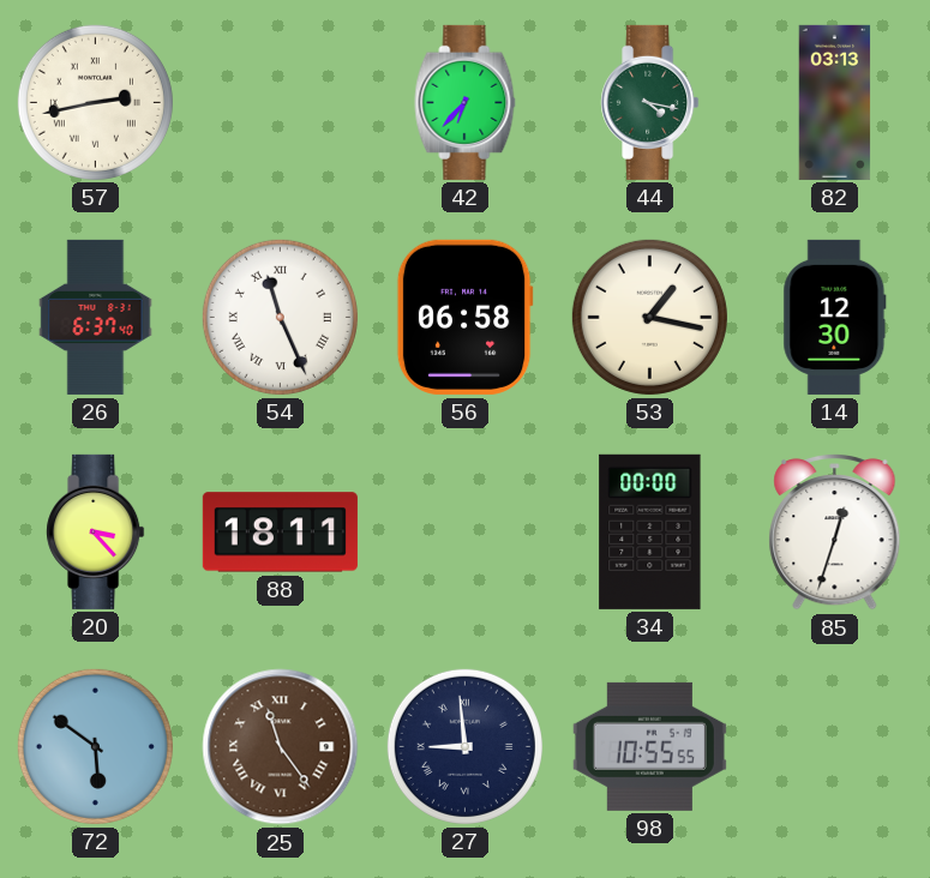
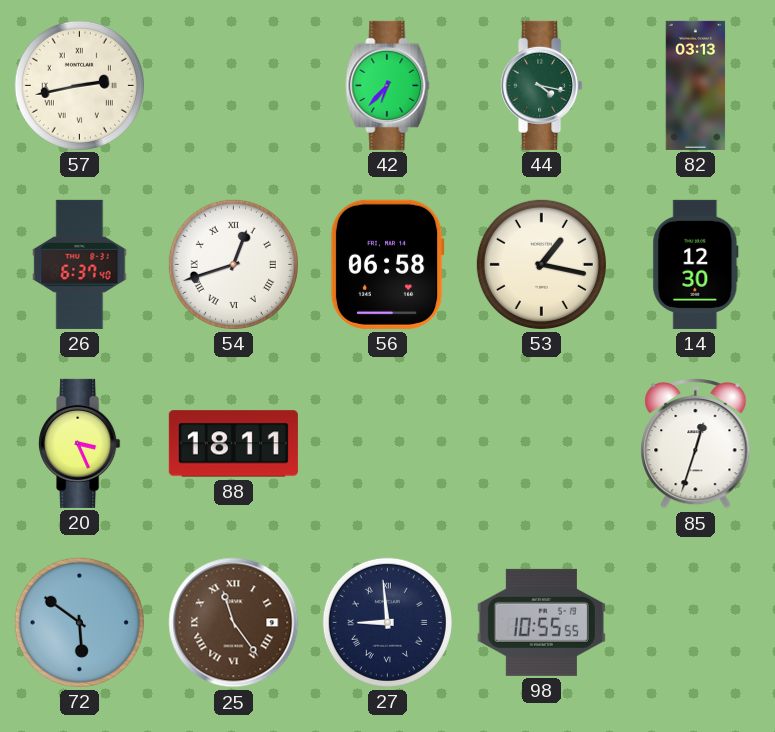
54: 11:26 -> 12:42
20: 3:23 -> 3:26
34: 00:00 -> none
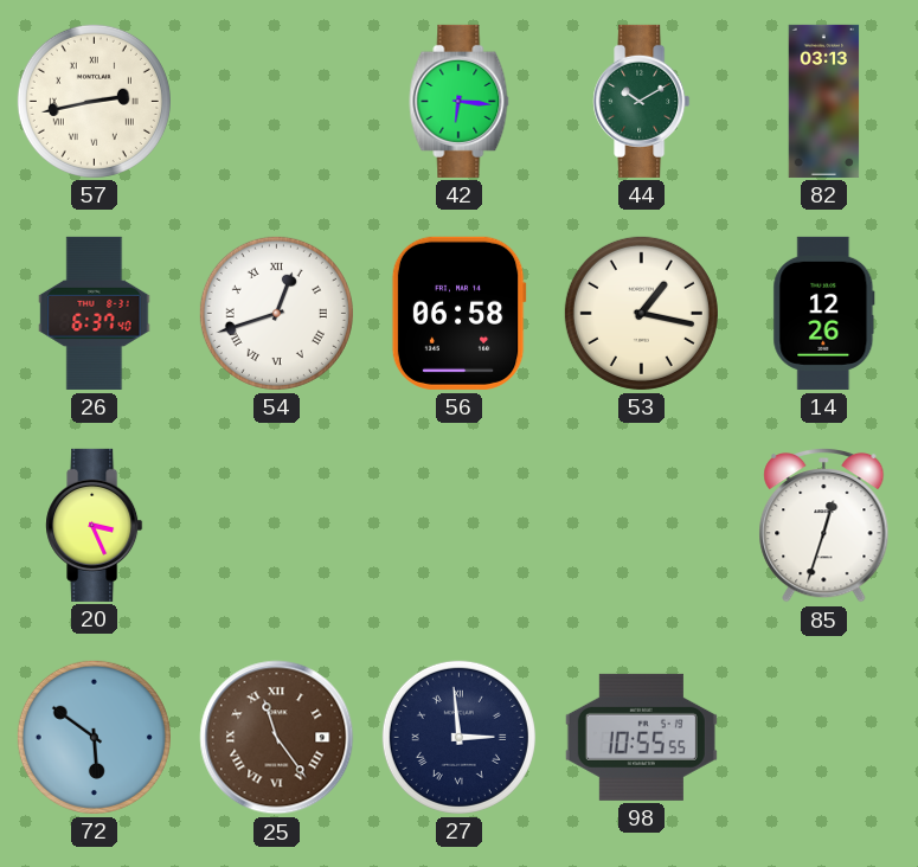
42: 6:37 -> 6:16
44: 4:17 -> 10:10
14: 12:30 -> 12:26
88: 18:11 -> none
27: 8:59 -> 2:59
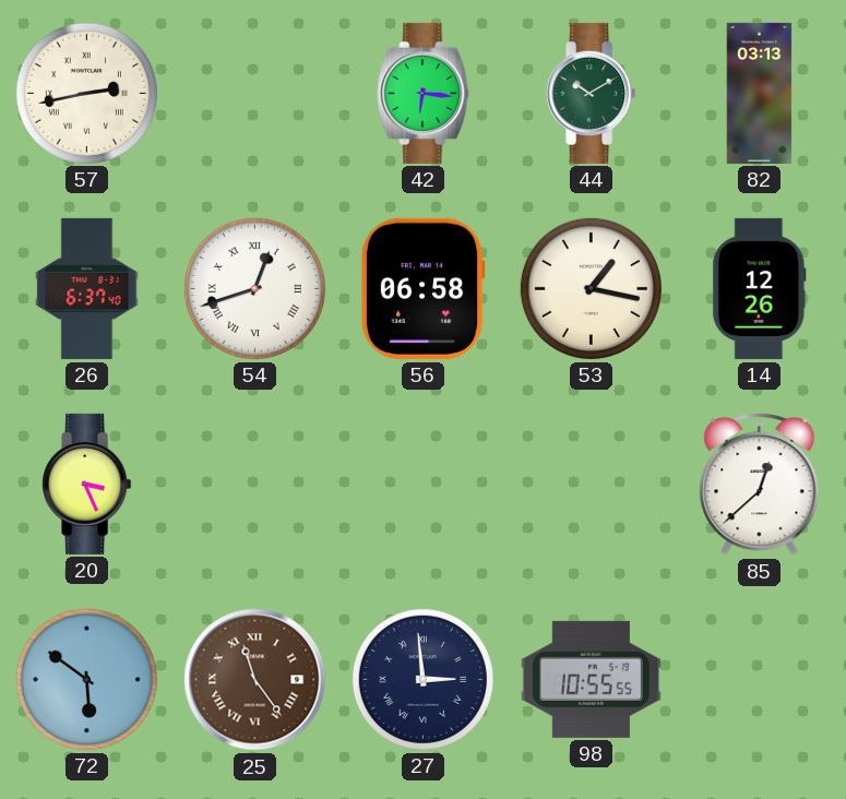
85: 12:33 -> 12:38
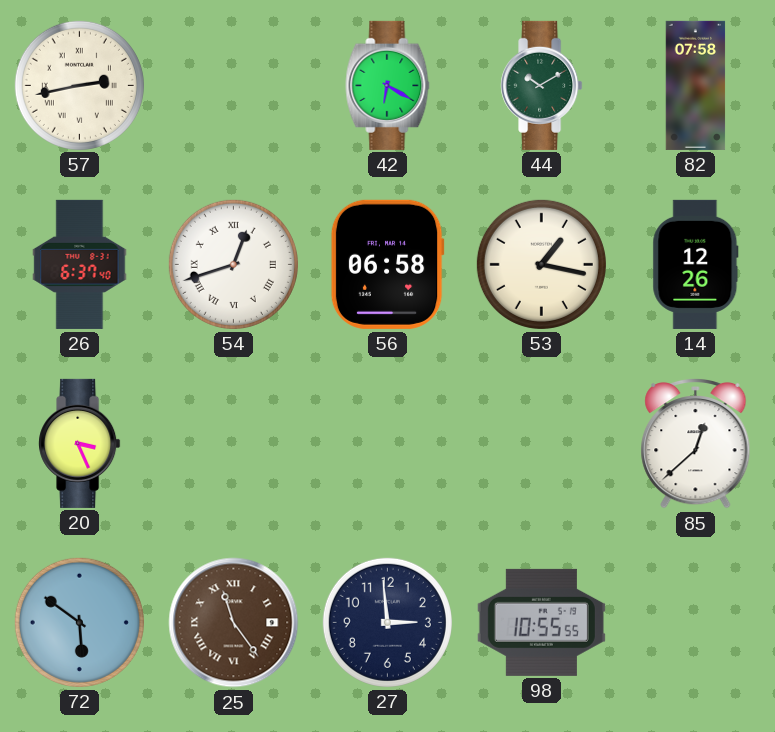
42: 6:16 -> 6:20
82: 03:13 -> 07:58
27 numerals: Roman -> Arabic
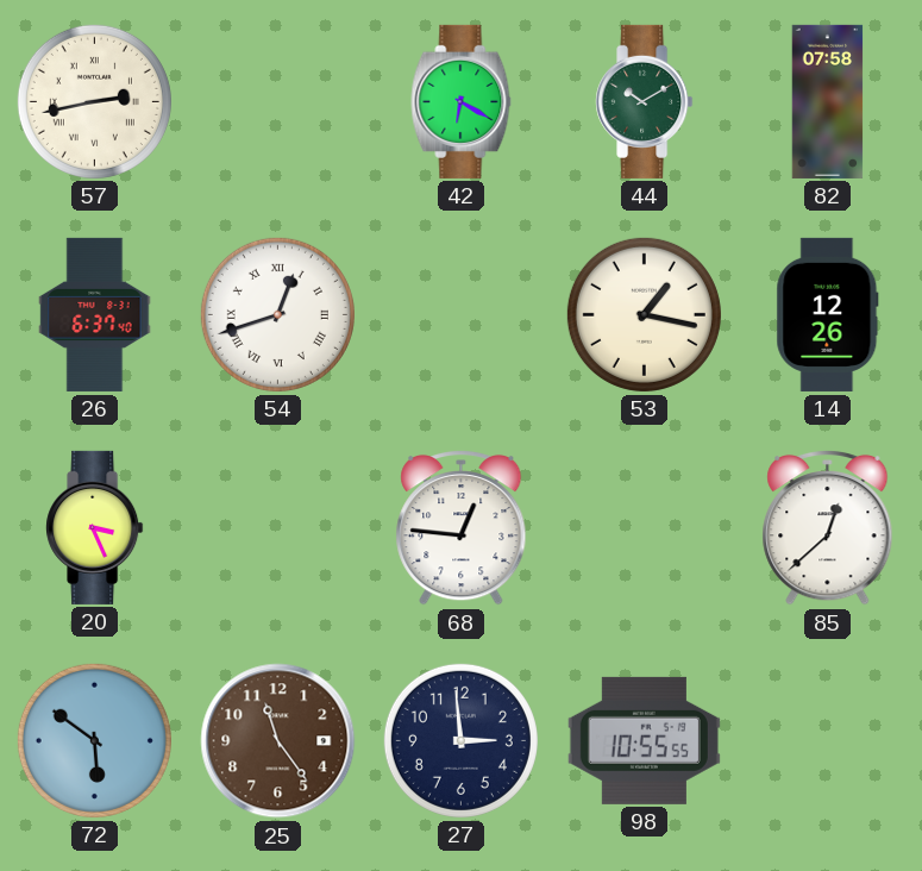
56: 06:58 -> none
68: none -> 12:46
25 numerals: Roman -> Arabic
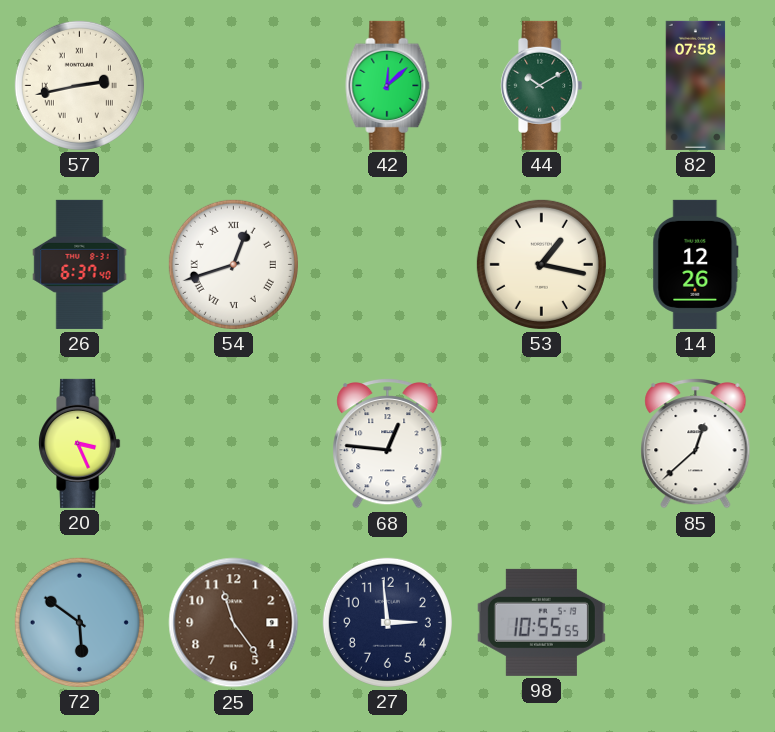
42: 6:20 -> 12:08
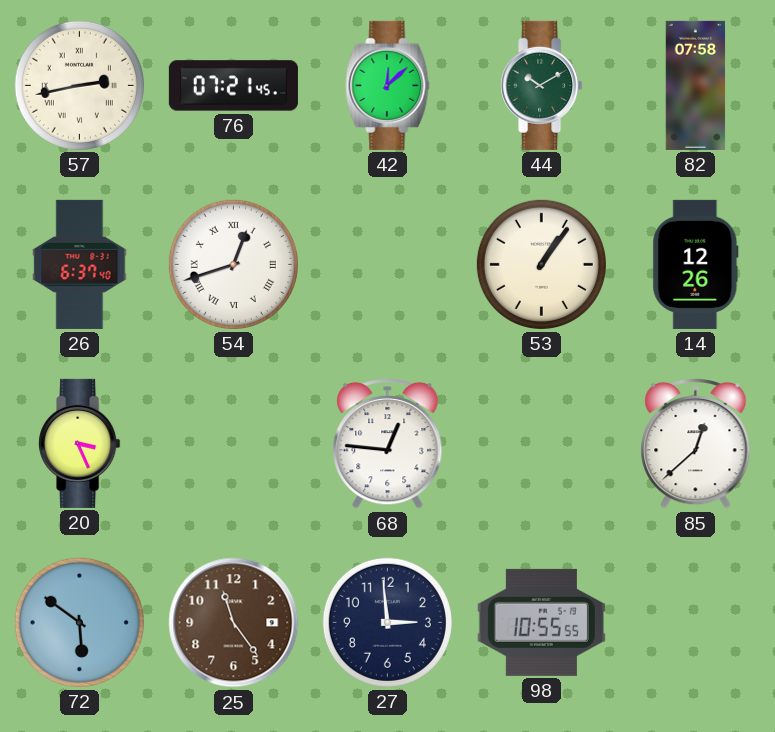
76: none -> 07:21
53: 1:17 -> 1:06
